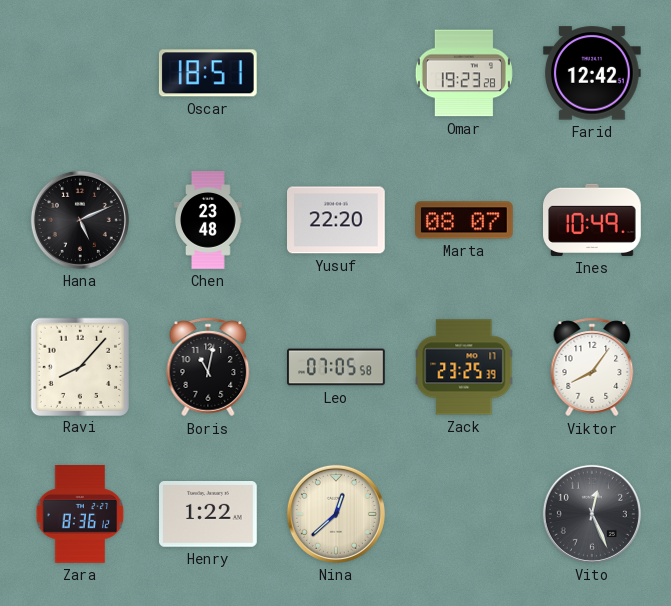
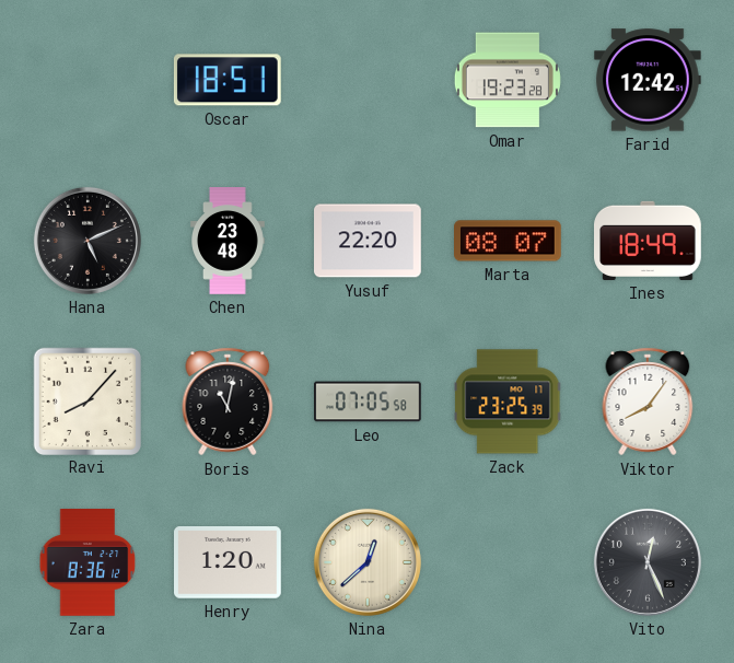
Ines: 10:49 -> 18:49
Henry: 1:22 -> 1:20
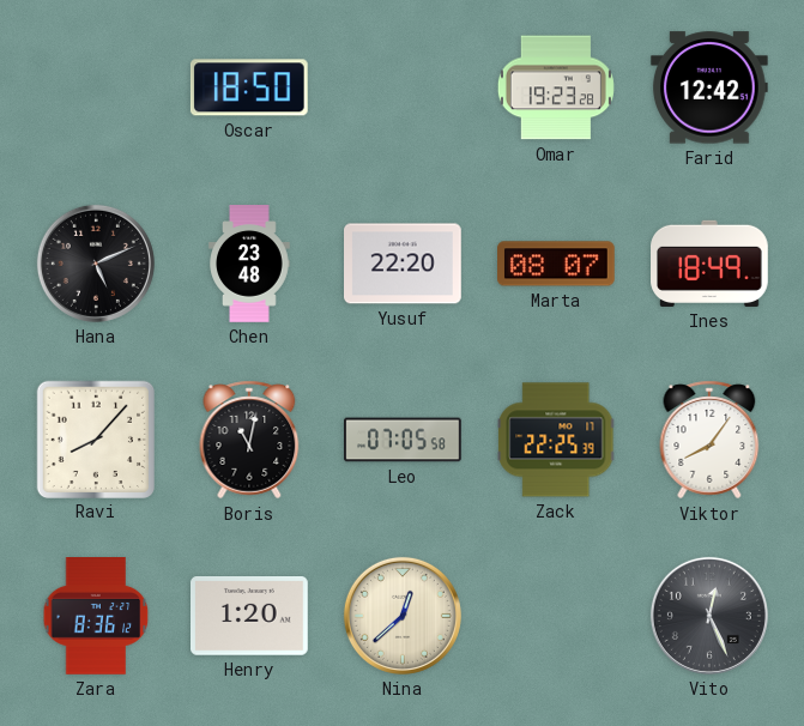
Oscar: 18:51 -> 18:50
Zack: 23:25 -> 22:25
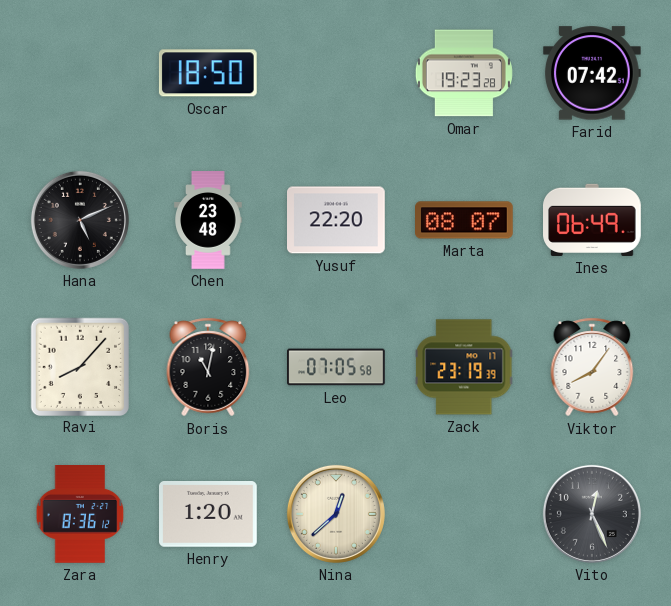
Farid: 12:42 -> 07:42
Ines: 18:49 -> 06:49
Zack: 22:25 -> 23:19
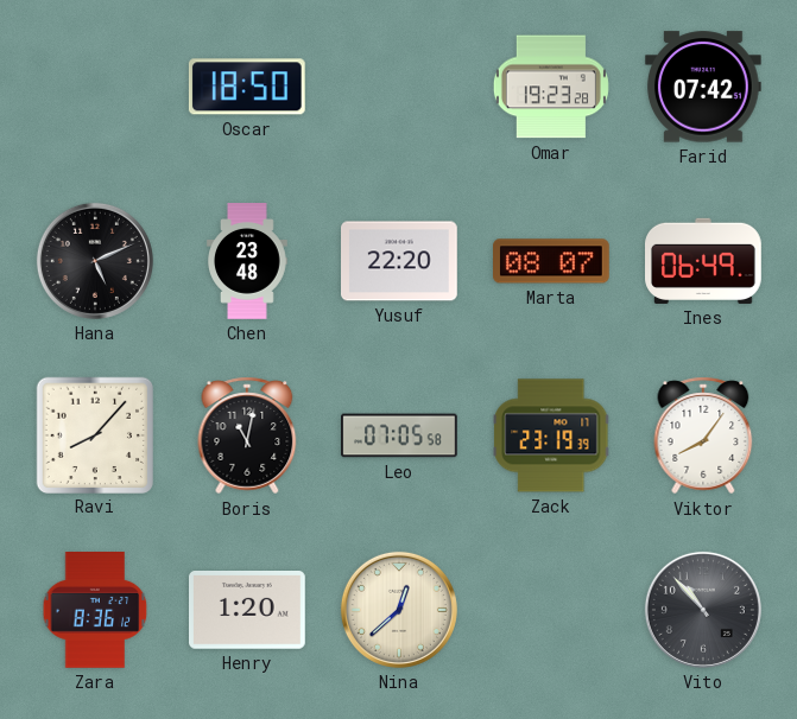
Vito: 12:26 -> 10:53
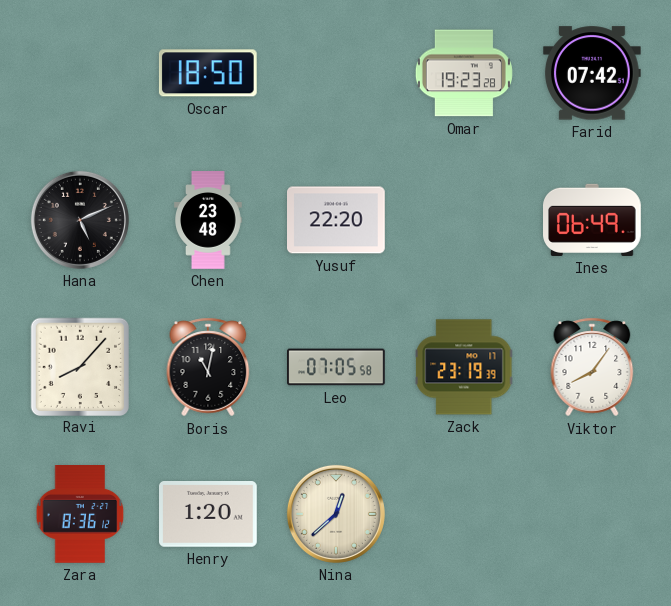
Marta: 08:07 -> none
Vito: 10:53 -> none
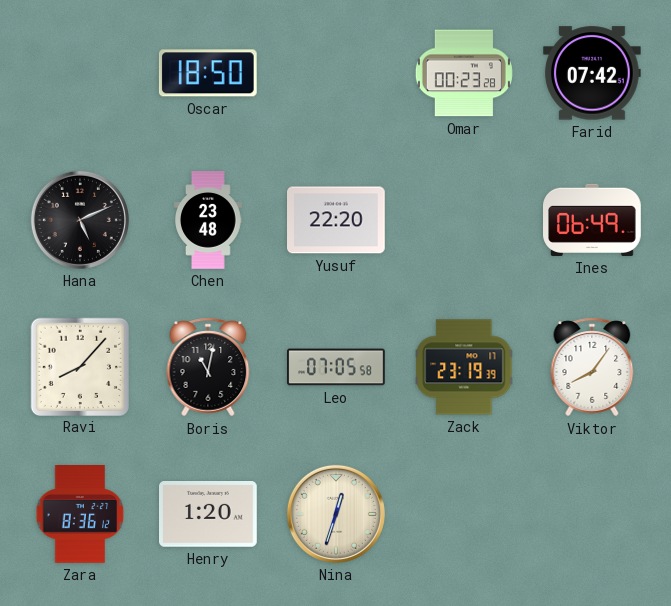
Omar: 19:23 -> 00:23
Nina: 12:38 -> 12:33
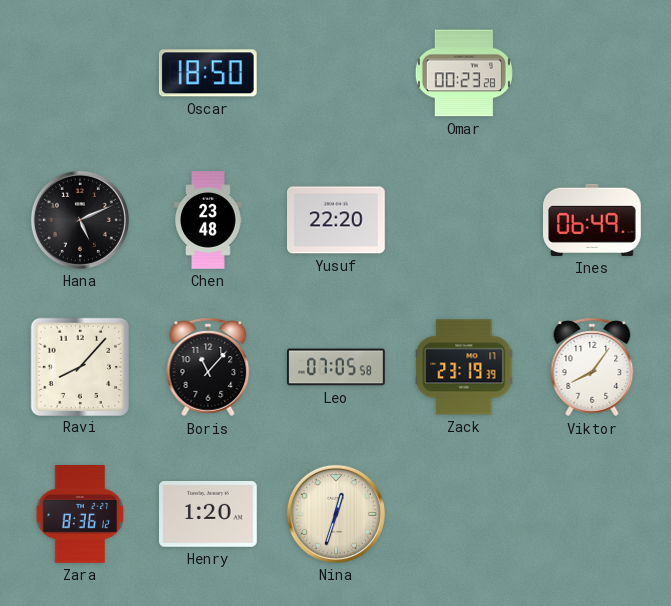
Farid: 07:42 -> none
Boris: 11:02 -> 11:07
